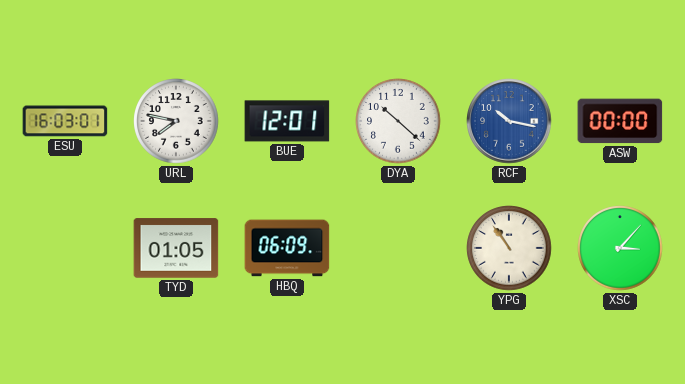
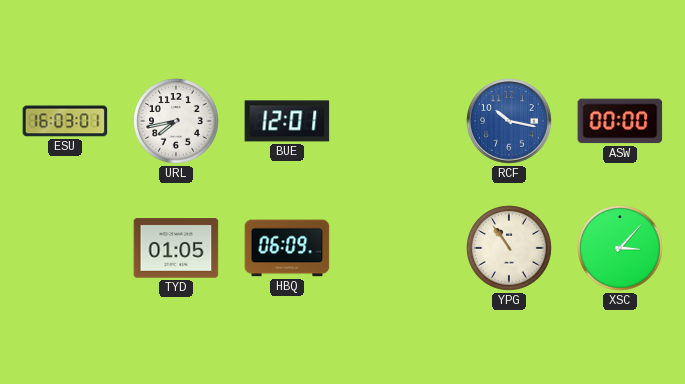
URL: 7:47 -> 7:43
DYA: 10:22 -> none
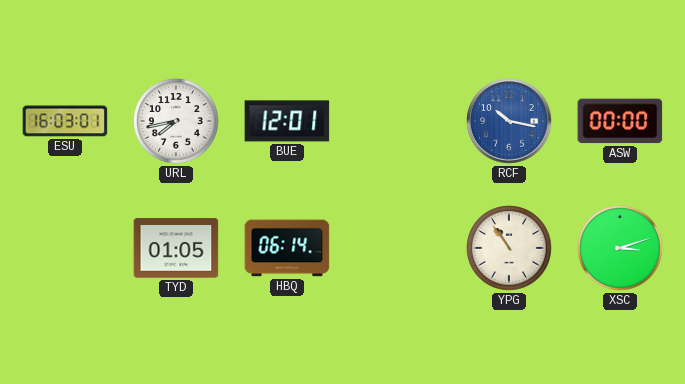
HBQ: 06:09 -> 06:14
XSC: 3:07 -> 3:12
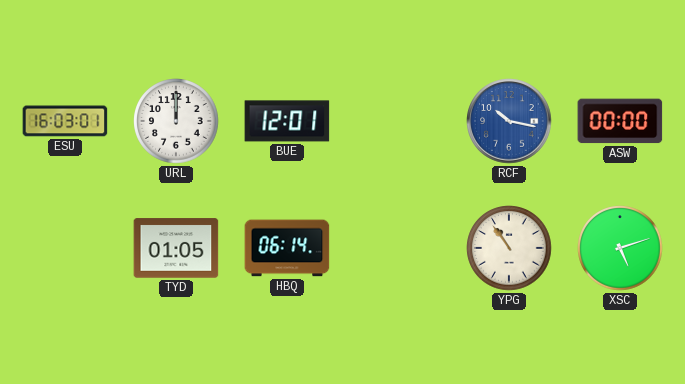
URL: 7:43 -> 12:00
XSC: 3:12 -> 5:12
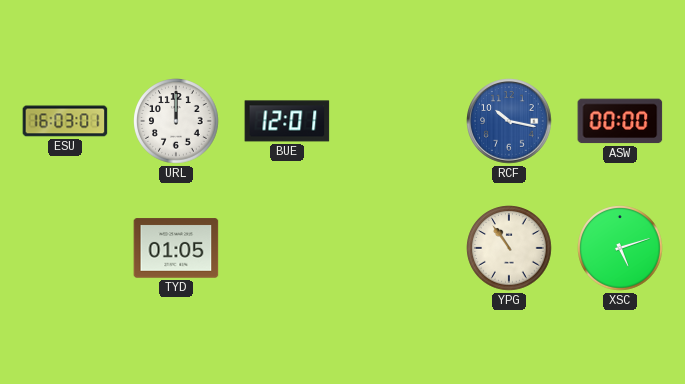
HBQ: 06:14 -> none
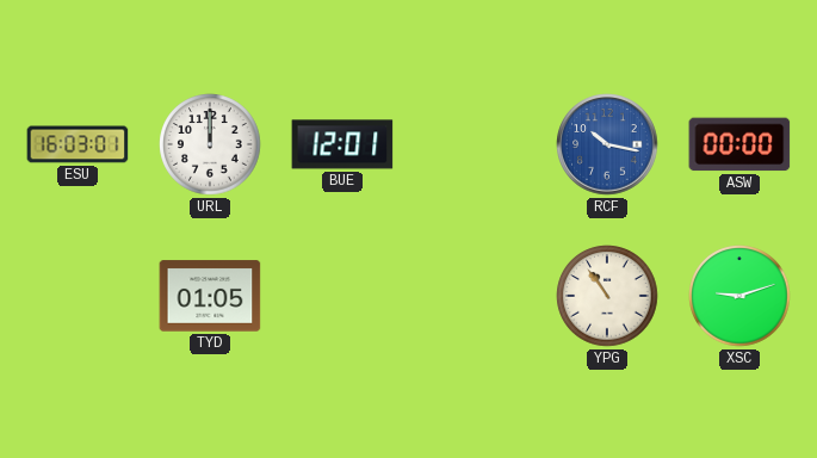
XSC: 5:12 -> 9:12
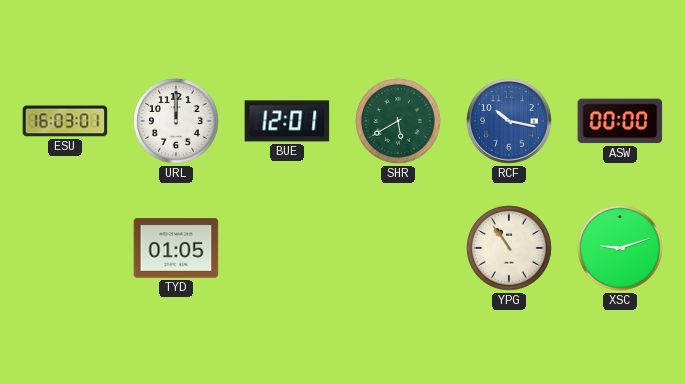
SHR: none -> 5:40
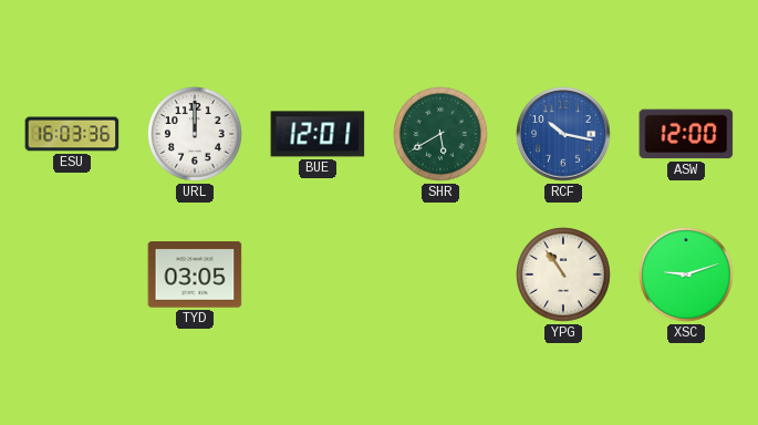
ESU: 16:03:01 -> 16:03:36
ASW: 00:00 -> 12:00
TYD: 01:05 -> 03:05
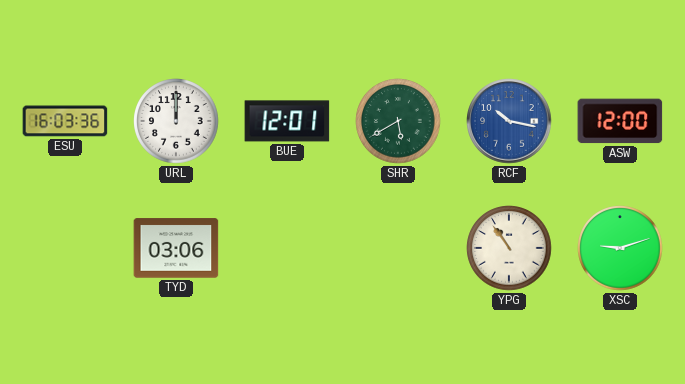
TYD: 03:05 -> 03:06
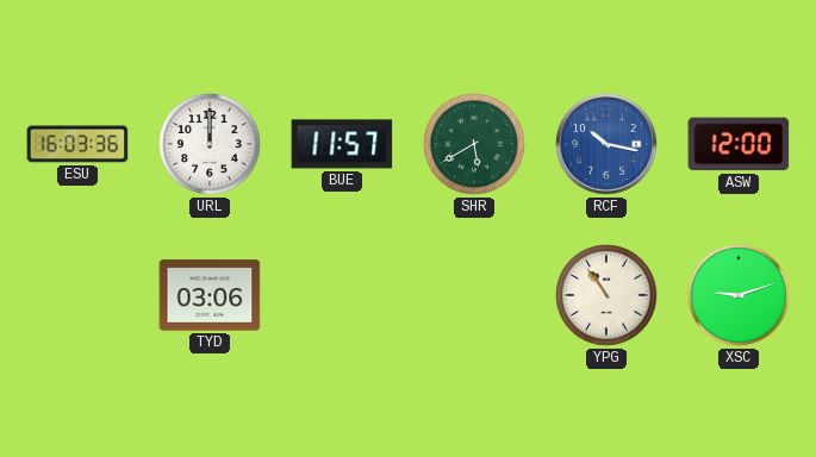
BUE: 12:01 -> 11:57
